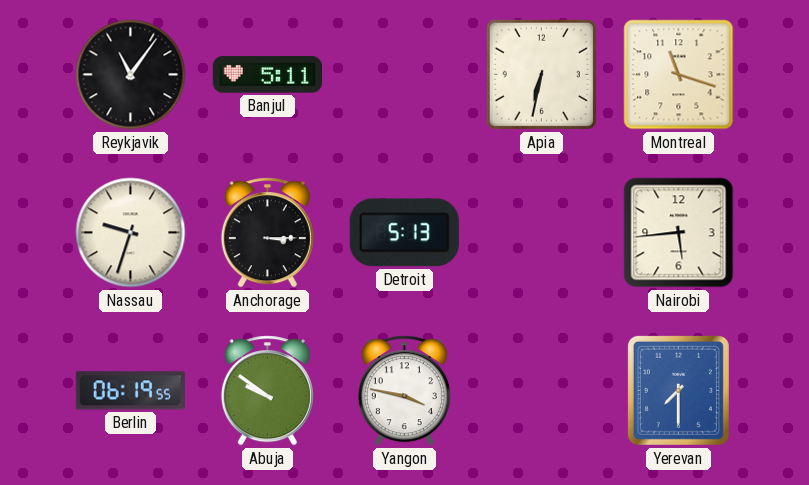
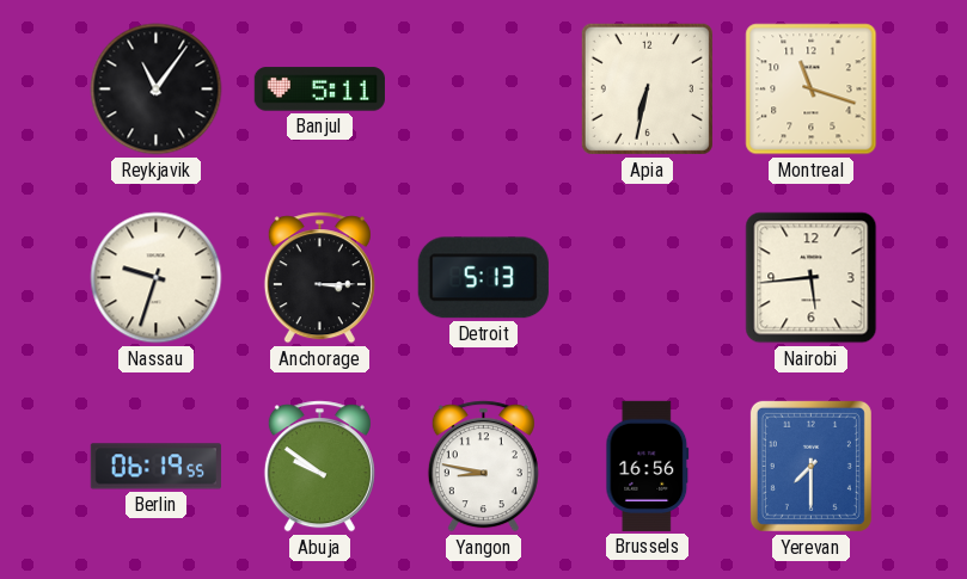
Yangon: 3:47 -> 8:47
Brussels: none -> 16:56
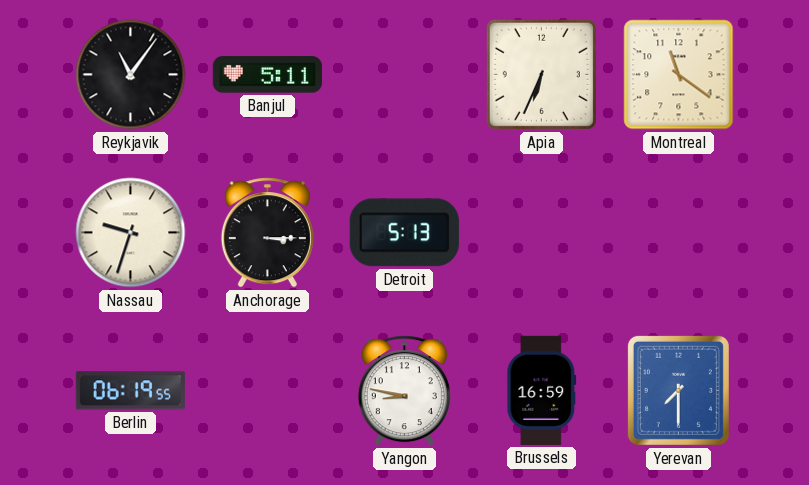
Apia: 6:32 -> 6:34
Montreal: 11:18 -> 11:21
Nairobi: 5:44 -> none
Abuja: 9:51 -> none
Brussels: 16:56 -> 16:59
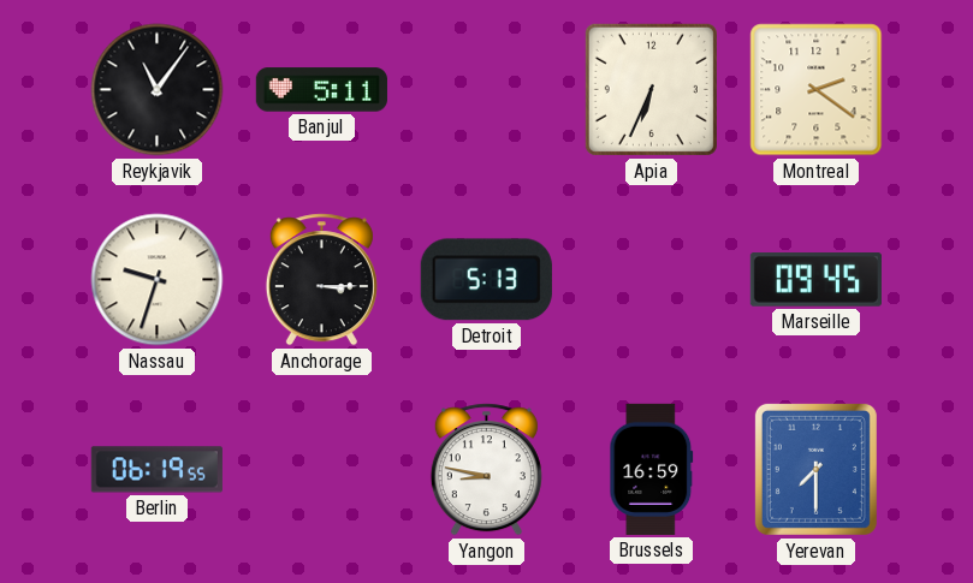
Montreal: 11:21 -> 2:21
Marseille: none -> 09:45
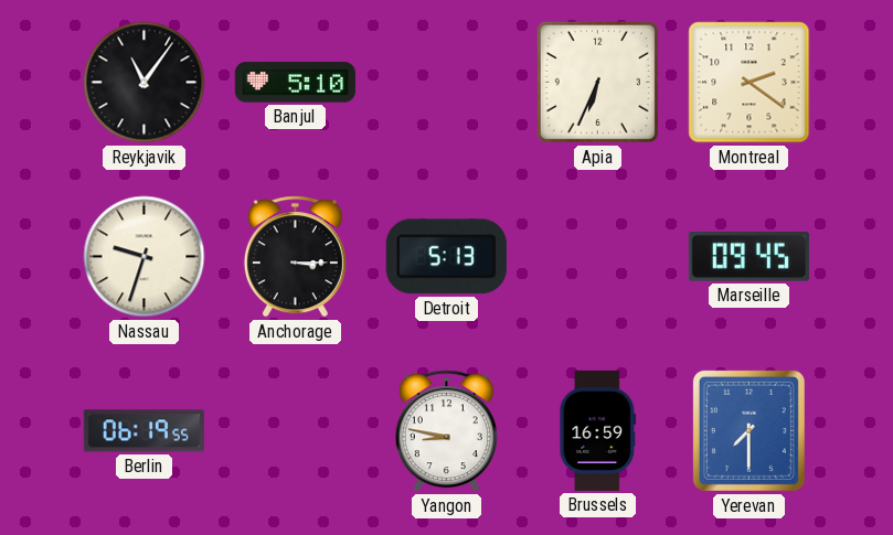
Banjul: 5:11 -> 5:10
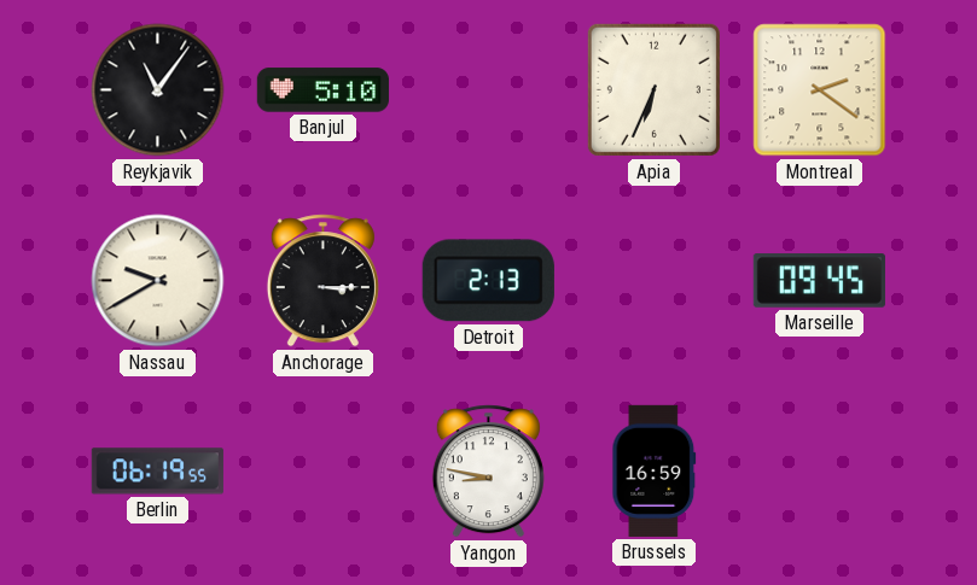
Nassau: 9:33 -> 9:40
Detroit: 5:13 -> 2:13
Yerevan: 7:30 -> none
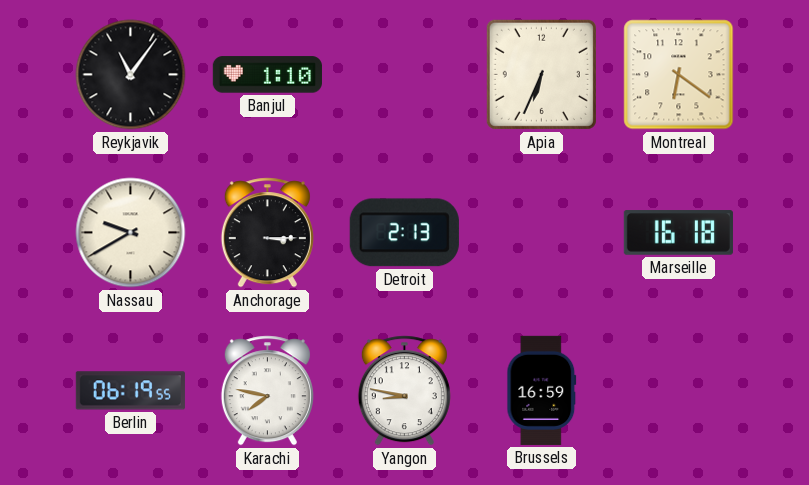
Banjul: 5:10 -> 1:10
Montreal: 2:21 -> 6:21
Marseille: 09:45 -> 16:18
Karachi: none -> 7:47
